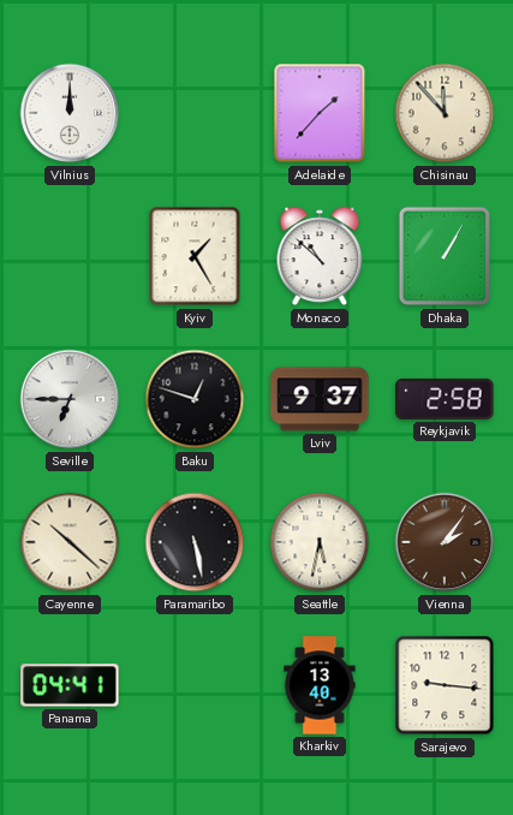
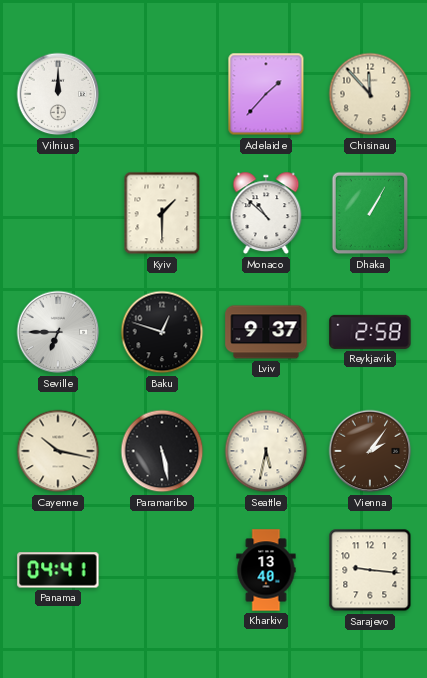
Kyiv: 1:25 -> 1:30
Cayenne: 10:22 -> 10:17
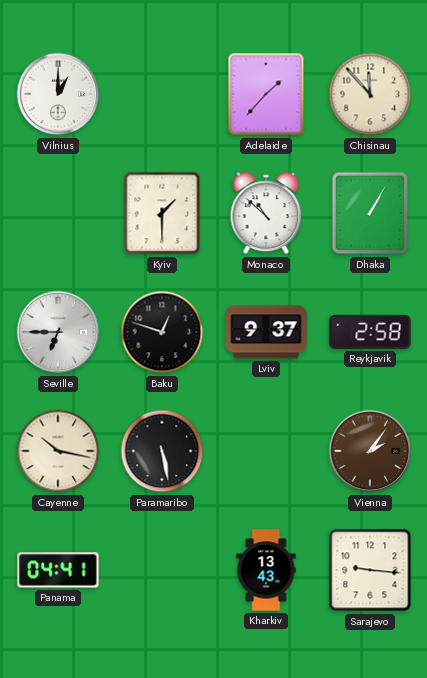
Vilnius: 12:00 -> 1:00
Seattle: 5:32 -> none
Kharkiv: 13:40 -> 13:43
